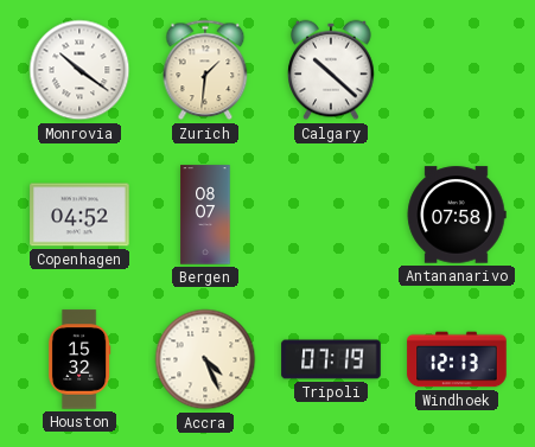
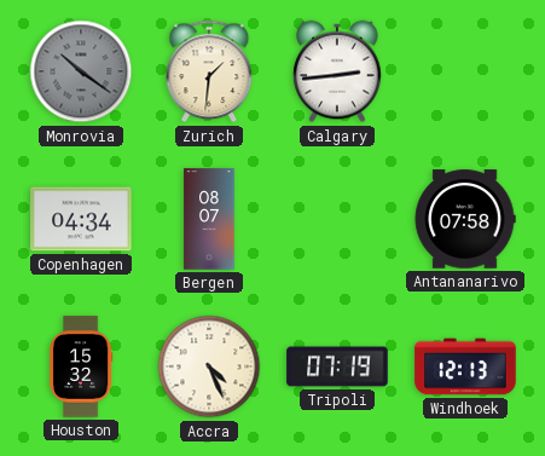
Monrovia dial: white -> grey
Calgary: 10:22 -> 2:44
Copenhagen: 04:52 -> 04:34
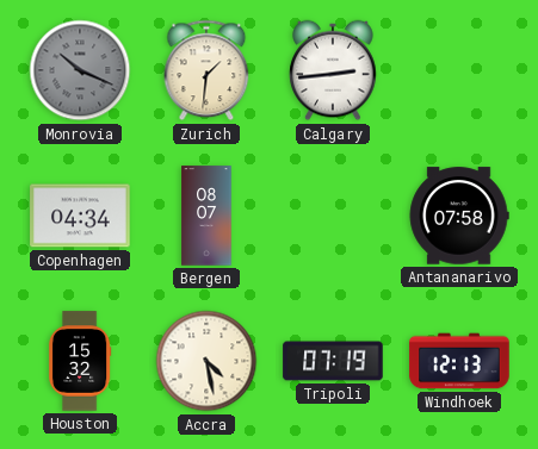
Monrovia: 10:21 -> 10:19
Accra: 4:26 -> 4:28
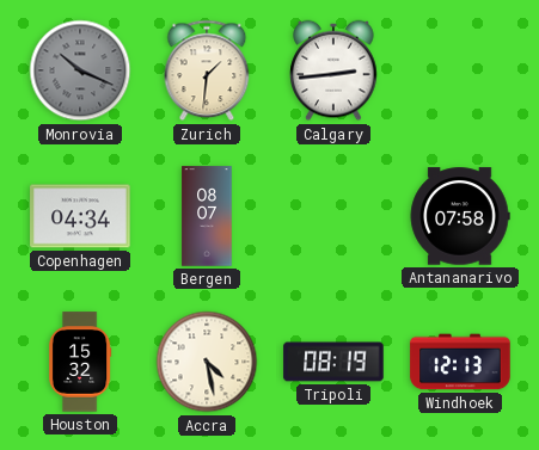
Tripoli: 07:19 -> 08:19
